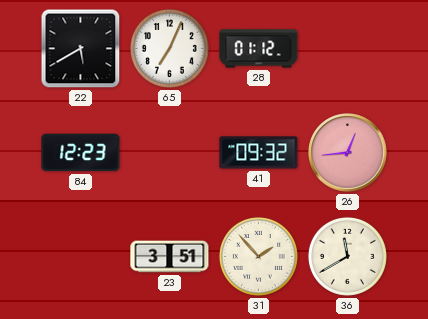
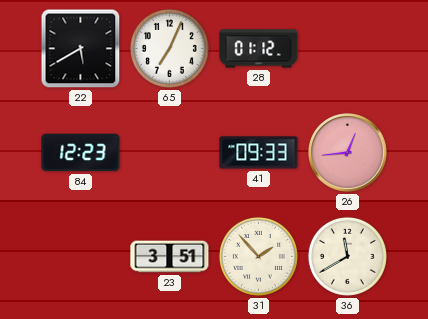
41: 09:32 -> 09:33
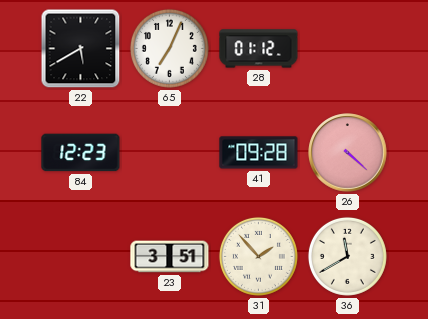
41: 09:33 -> 09:28
26: 12:44 -> 4:22
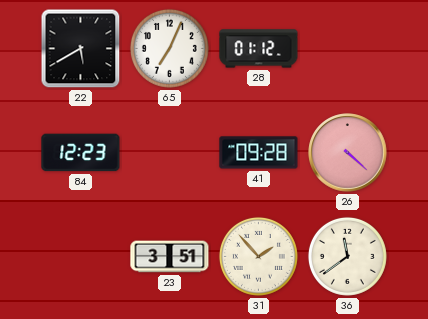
36: 11:40 -> 11:39
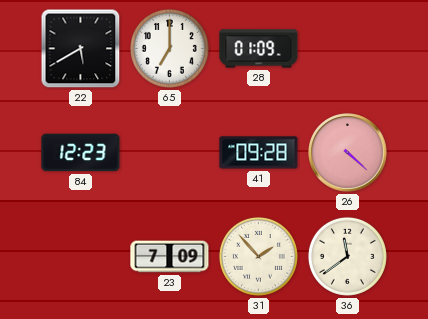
65: 7:04 -> 7:00
28: 01:12 -> 01:09
23: 3:51 -> 7:09
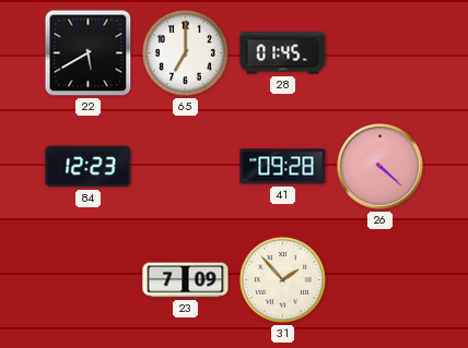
28: 01:09 -> 01:45
36: 11:39 -> none
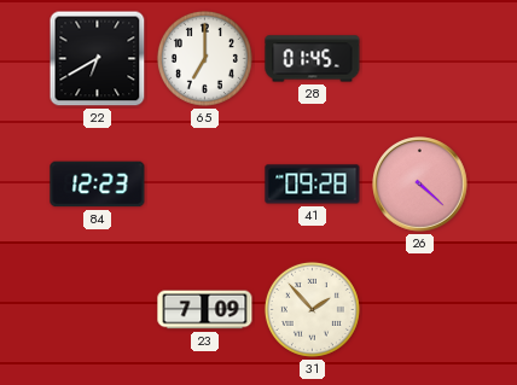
22: 5:40 -> 6:40
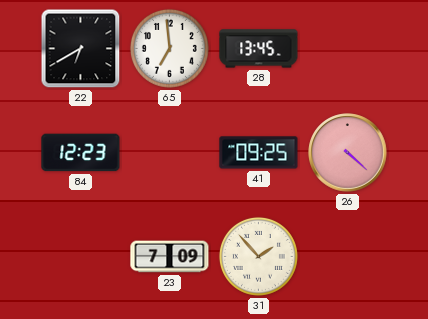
65: 7:00 -> 6:59
28: 01:45 -> 13:45
41: 09:28 -> 09:25
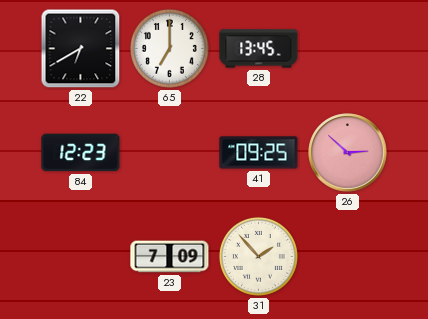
65: 6:59 -> 7:00
26: 4:22 -> 2:52
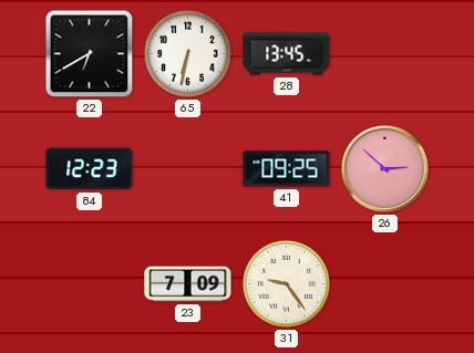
65: 7:00 -> 6:32
31: 1:53 -> 9:24
